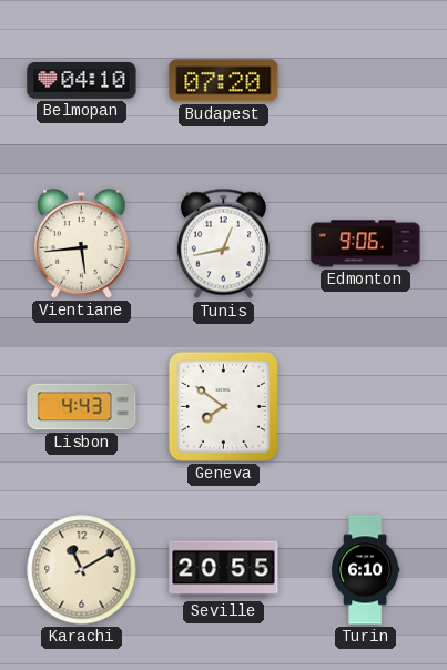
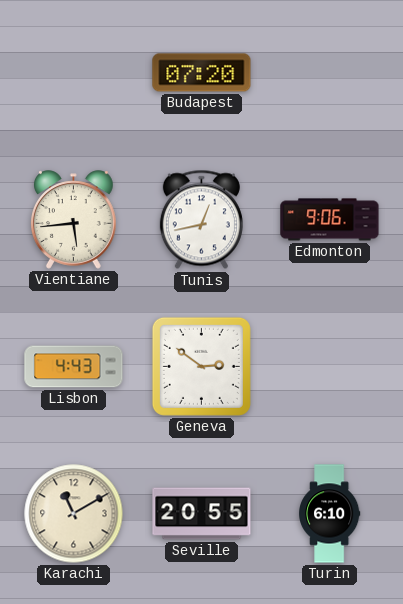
Belmopan: 04:10 -> none
Geneva: 7:51 -> 2:51
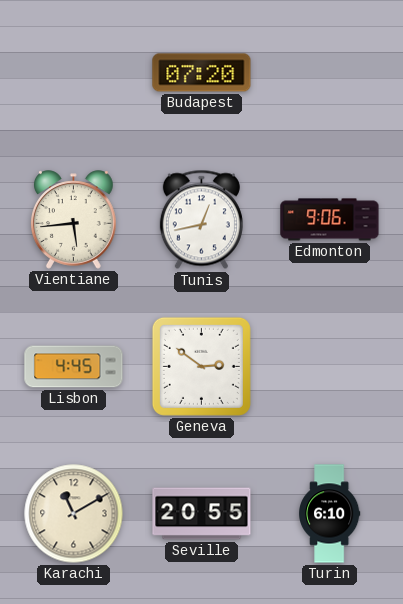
Lisbon: 4:43 -> 4:45
